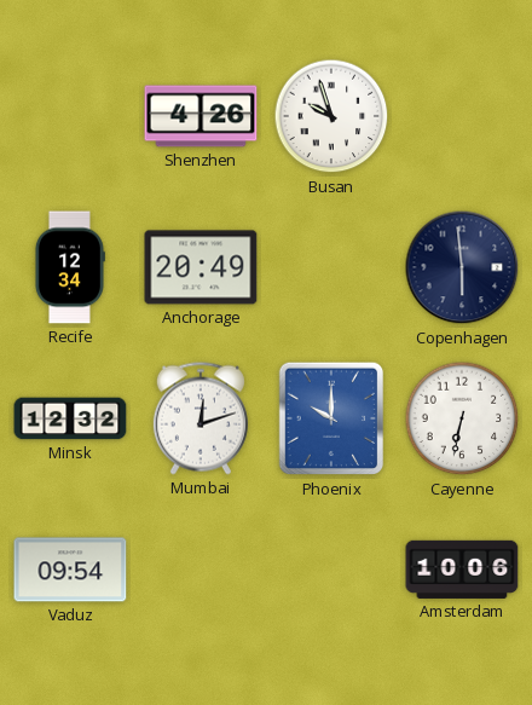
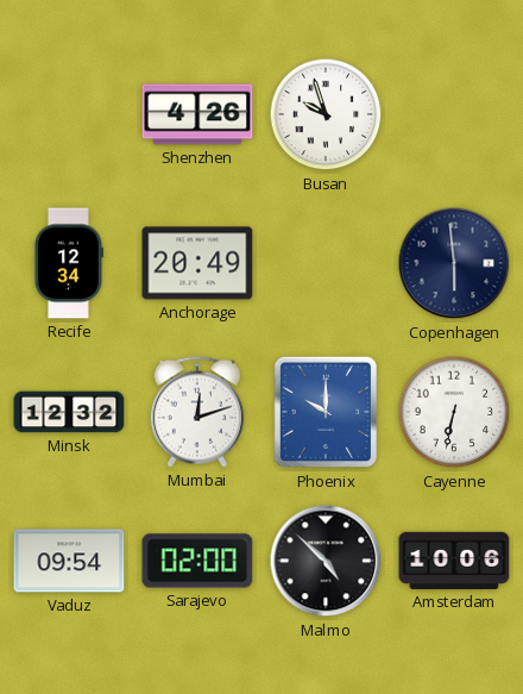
Sarajevo: none -> 02:00
Malmo: none -> 4:52
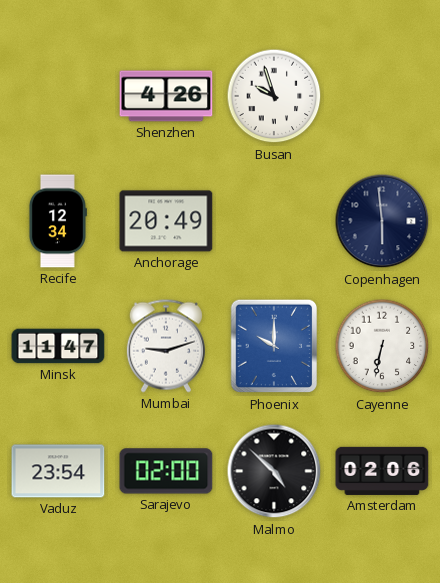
Minsk: 12:32 -> 11:47
Mumbai: 12:12 -> 9:12
Vaduz: 09:54 -> 23:54
Amsterdam: 10:06 -> 02:06
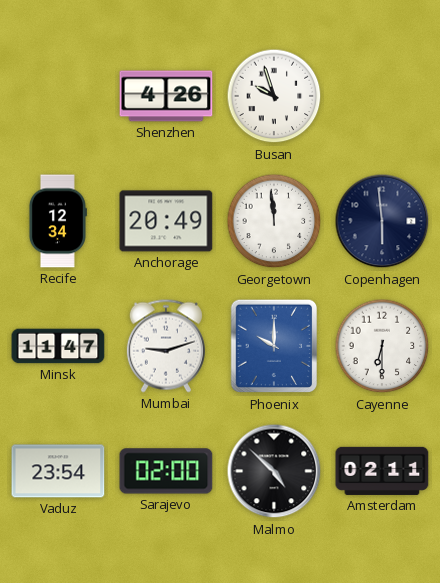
Georgetown: none -> 11:59
Cayenne: 6:32 -> 6:30
Amsterdam: 02:06 -> 02:11
